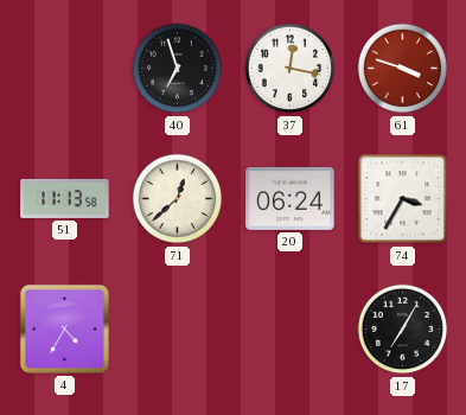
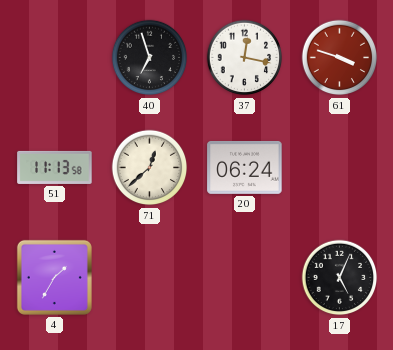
74: 3:35 -> none
4: 4:35 -> 1:35
17: 7:05 -> 5:04
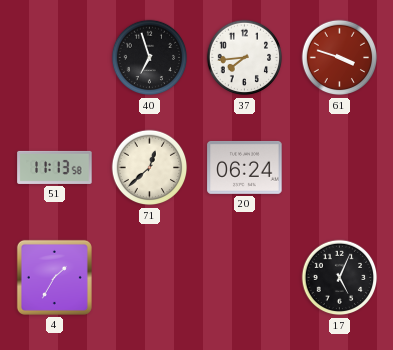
37: 12:17 -> 7:44
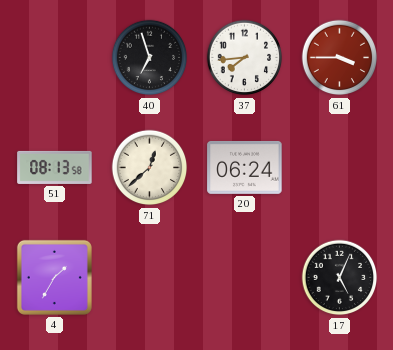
61: 3:48 -> 3:45
51: 11:13 -> 08:13
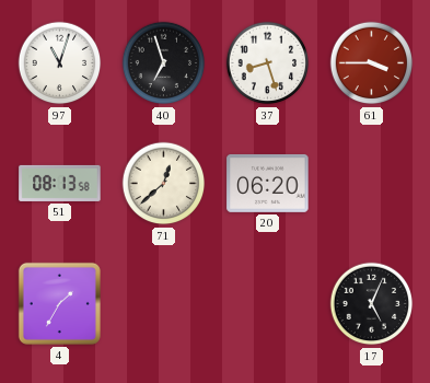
97: none -> 11:03
37: 7:44 -> 8:27
20: 06:24 -> 06:20
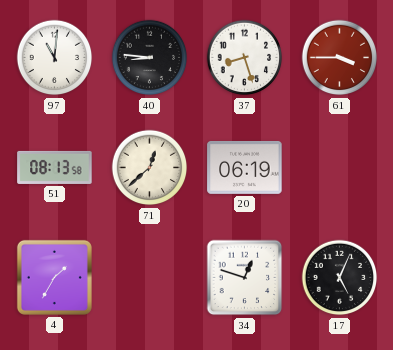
97: 11:03 -> 11:01
40: 6:57 -> 8:46
20: 06:20 -> 06:19
34: none -> 12:48
